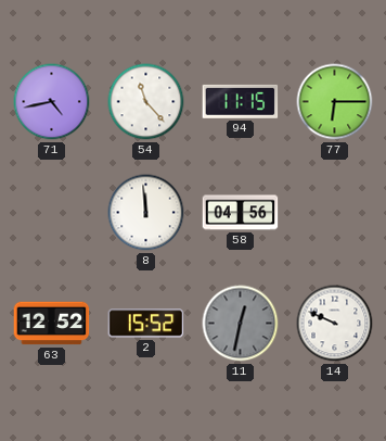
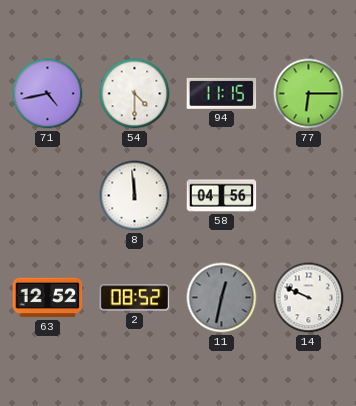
54: 11:23 -> 4:30
2: 15:52 -> 08:52
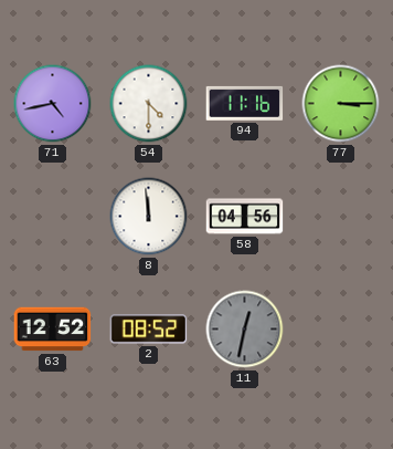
94: 11:15 -> 11:16
77: 6:15 -> 3:15
14: 9:49 -> none
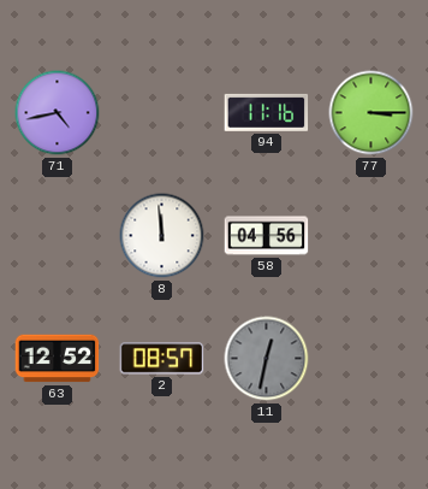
54: 4:30 -> none
2: 08:52 -> 08:57
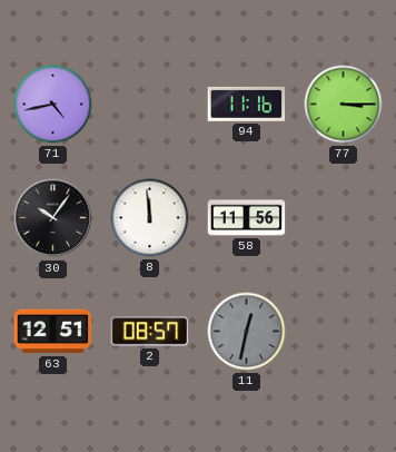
30: none -> 10:06
58: 04:56 -> 11:56
63: 12:52 -> 12:51
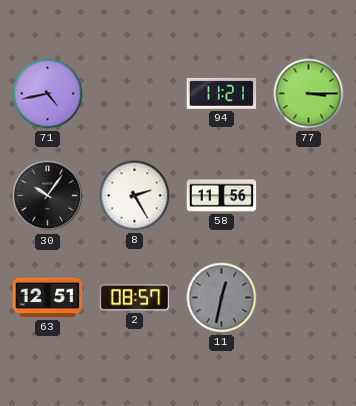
94: 11:16 -> 11:21
8: 11:59 -> 2:25
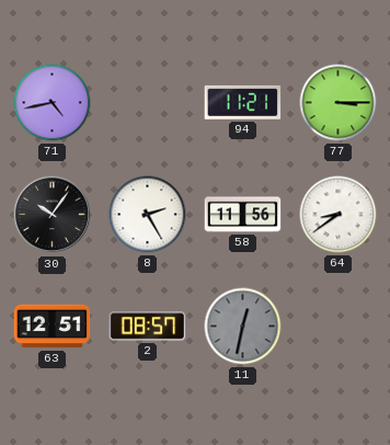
64: none -> 8:39
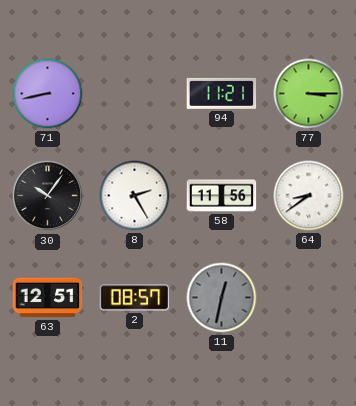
71: 4:43 -> 8:43
